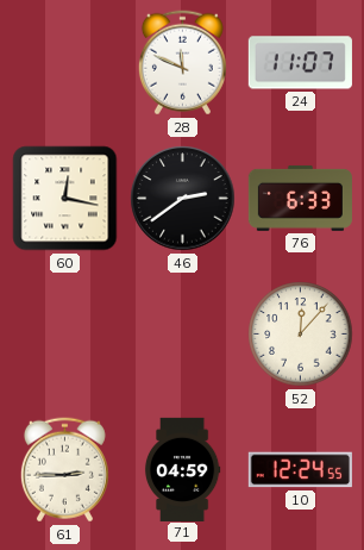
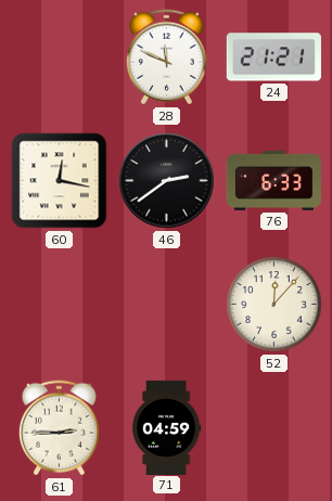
24: 11:07 -> 21:21
10: 12:24 -> none
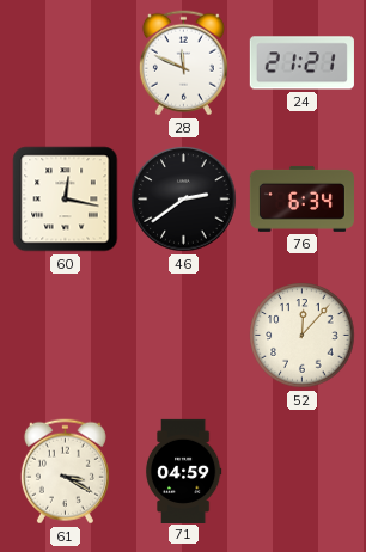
76: 6:33 -> 6:34
61: 2:45 -> 3:20
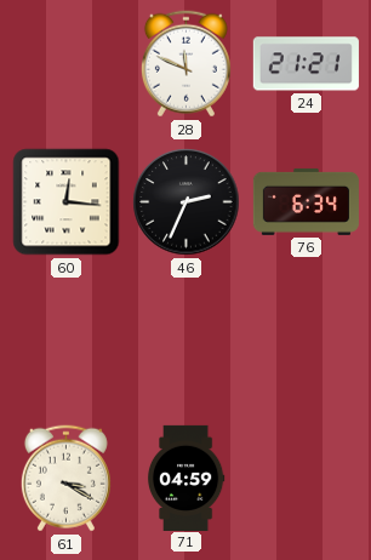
60: 12:17 -> 12:16
46: 2:39 -> 2:34
52: 12:07 -> none
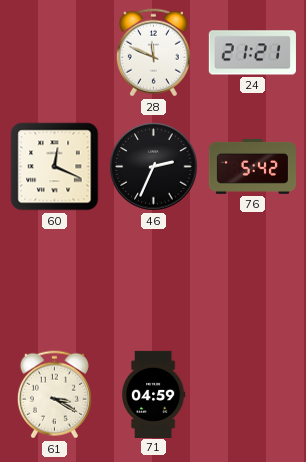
60: 12:16 -> 12:19
76: 6:34 -> 5:42
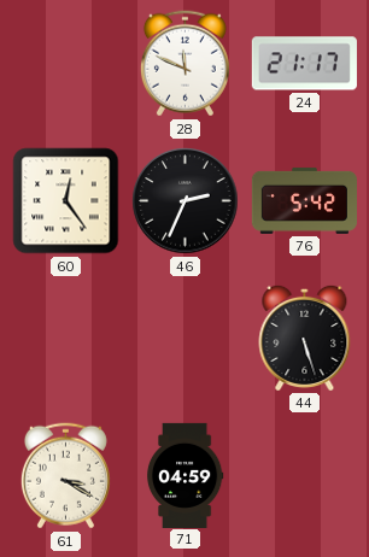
24: 21:21 -> 21:17
60: 12:19 -> 12:24
44: none -> 5:27
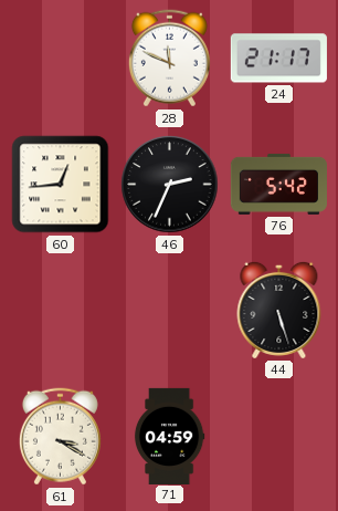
60: 12:24 -> 12:44
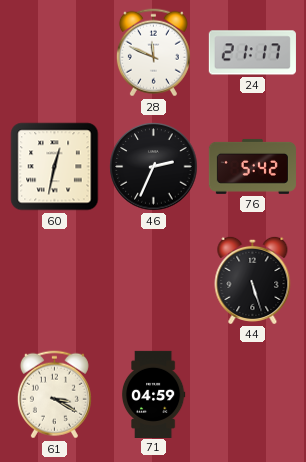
60: 12:44 -> 12:32
